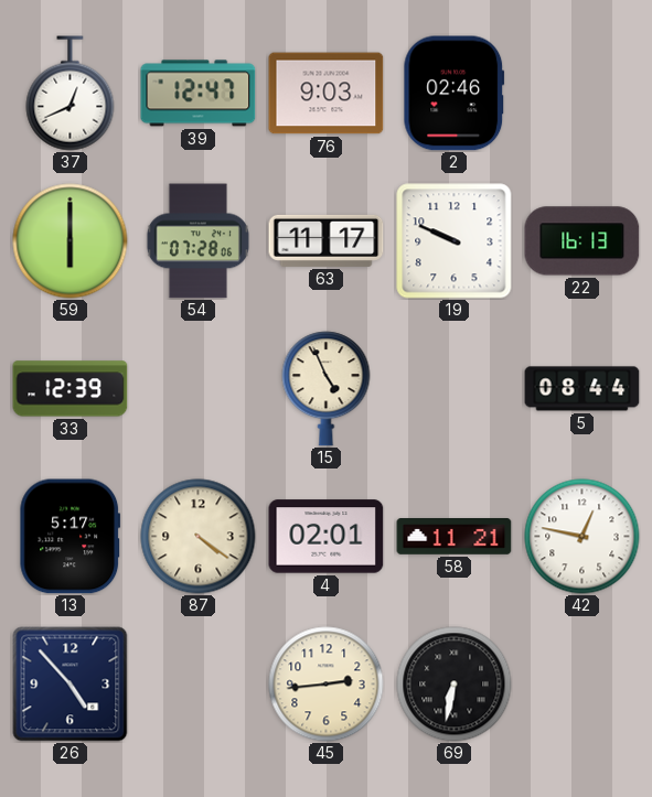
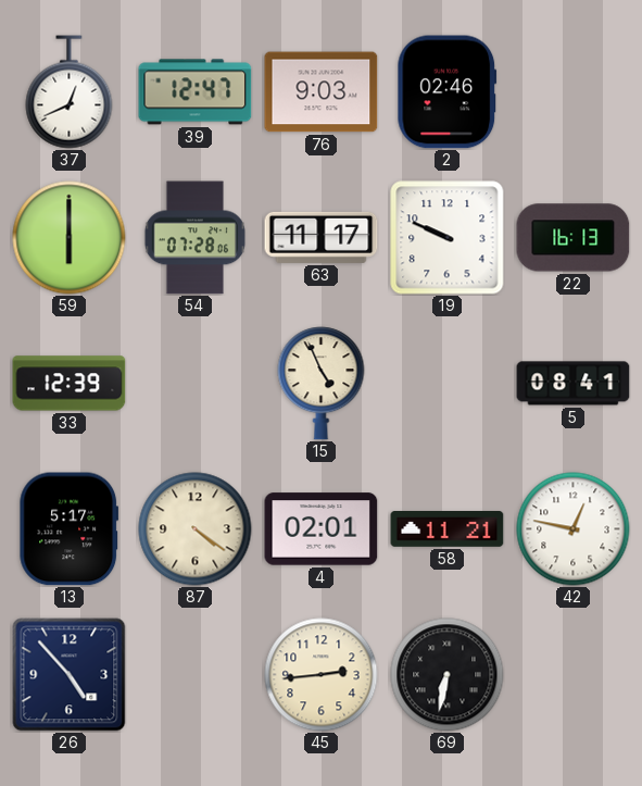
5: 08:44 -> 08:41
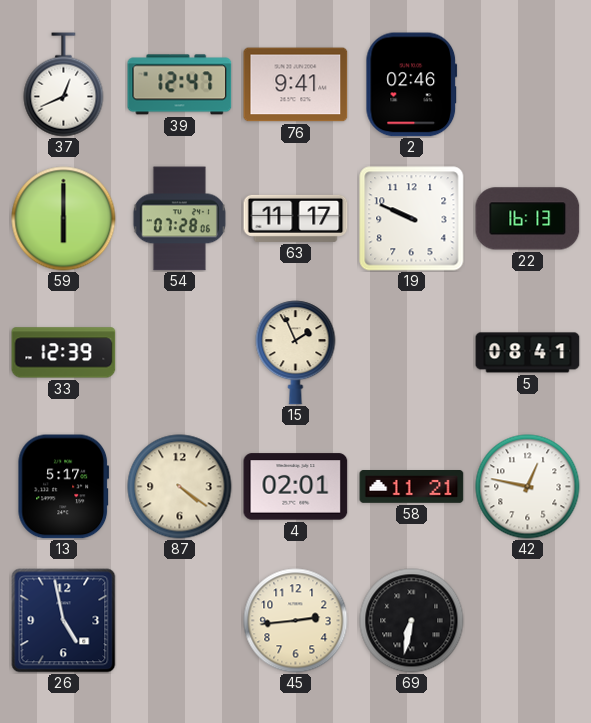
76: 9:03 -> 9:41
15: 4:56 -> 1:56
26: 4:53 -> 4:58
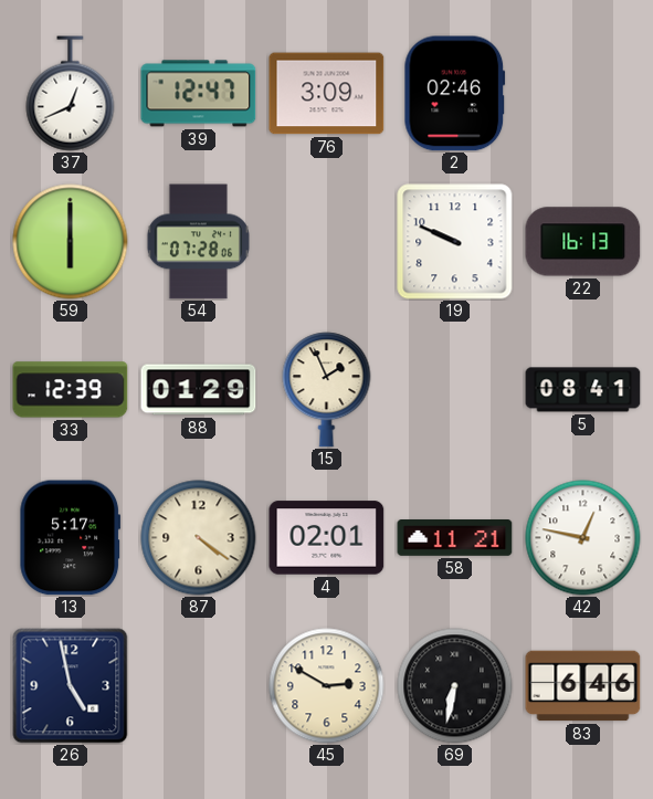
76: 9:41 -> 3:09
63: 11:17 -> none
88: none -> 01:29
45: 2:44 -> 2:50
83: none -> 6:46
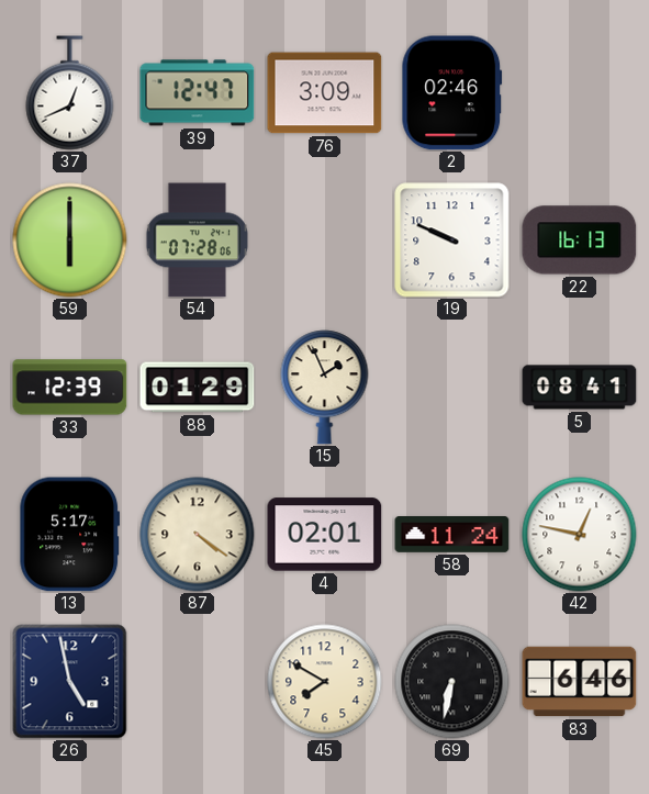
58: 11:21 -> 11:24
45: 2:50 -> 7:50
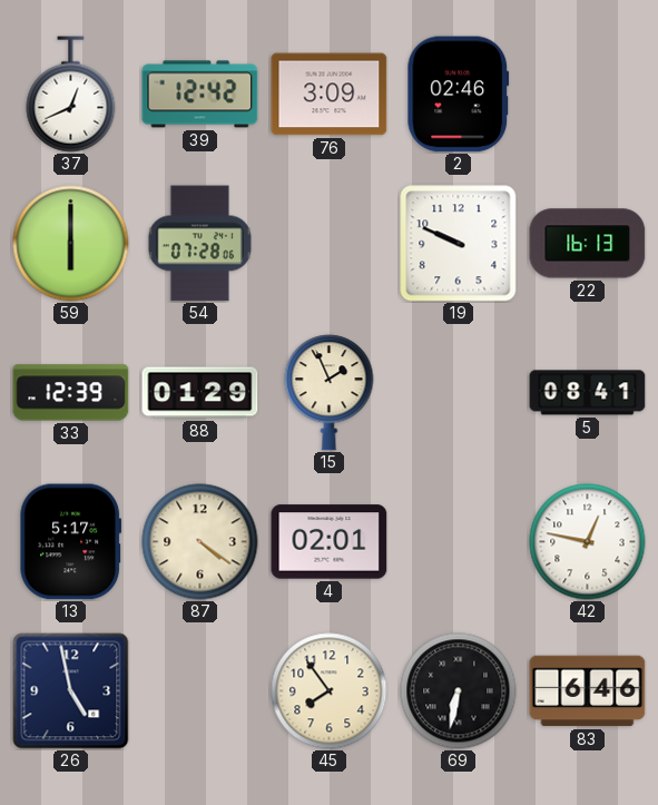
39: 12:47 -> 12:42
58: 11:24 -> none
45: 7:50 -> 7:54
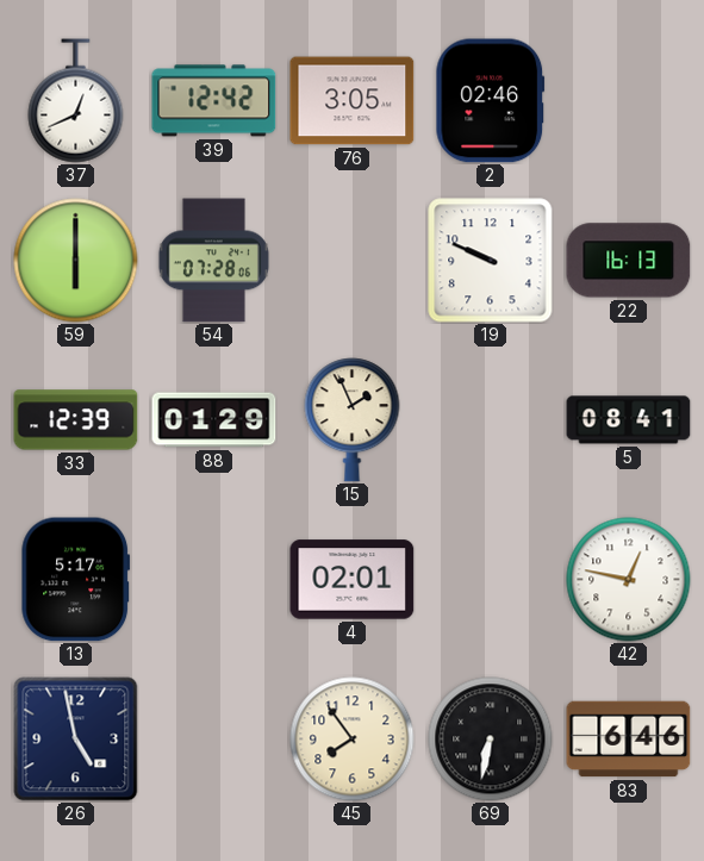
76: 3:09 -> 3:05
87: 4:21 -> none
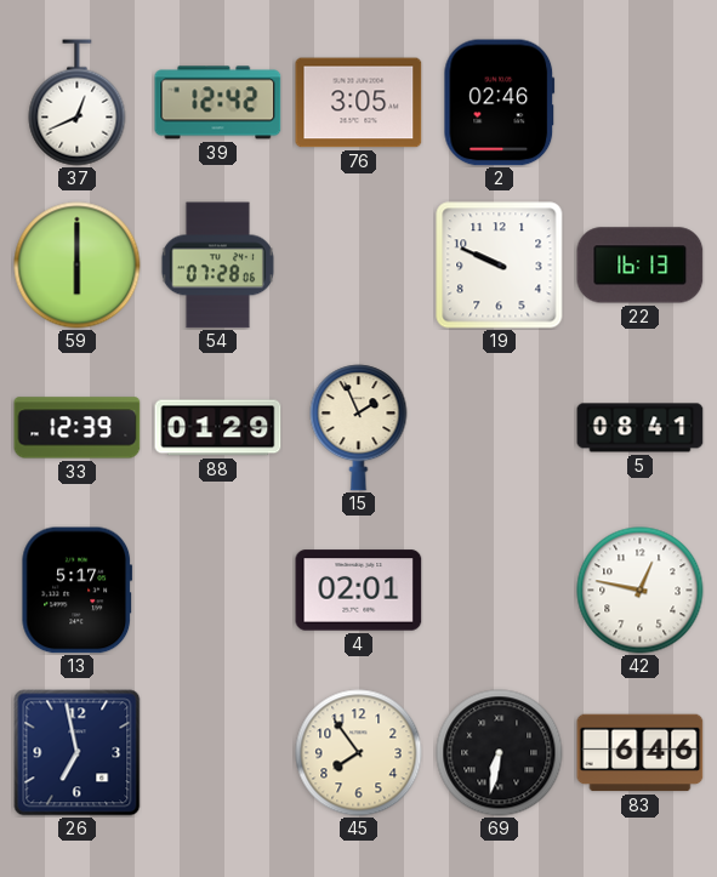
26: 4:58 -> 6:58
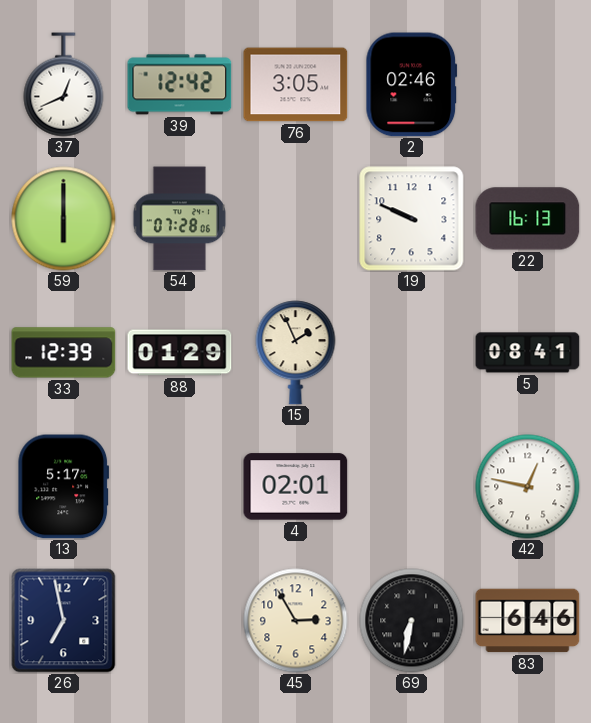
45: 7:54 -> 2:55
